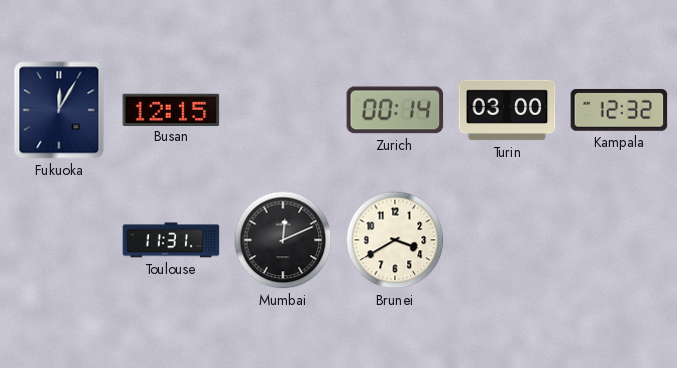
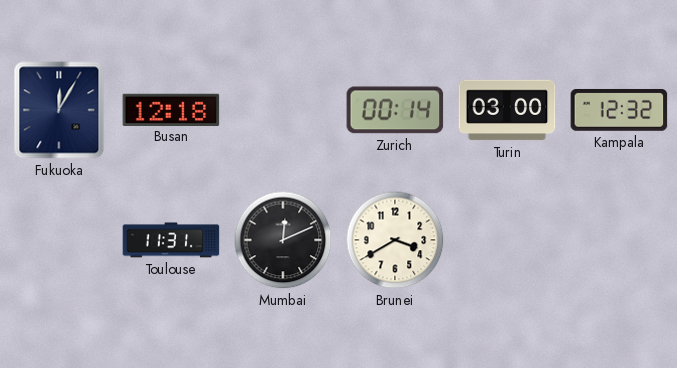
Busan: 12:15 -> 12:18
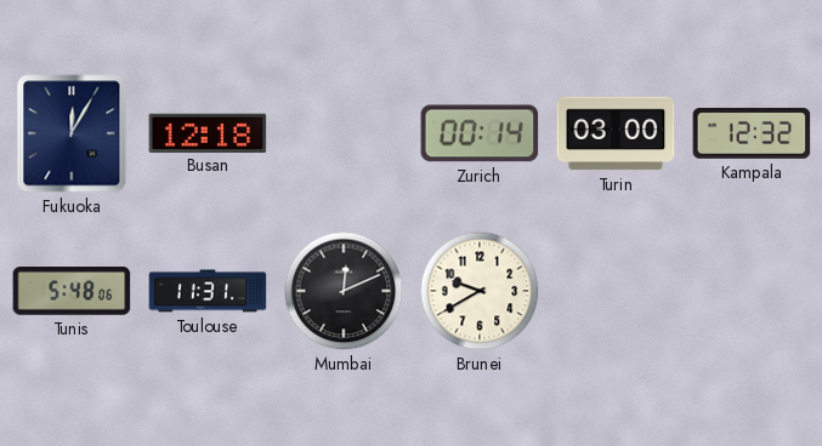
Tunis: none -> 5:48
Brunei: 3:40 -> 9:40
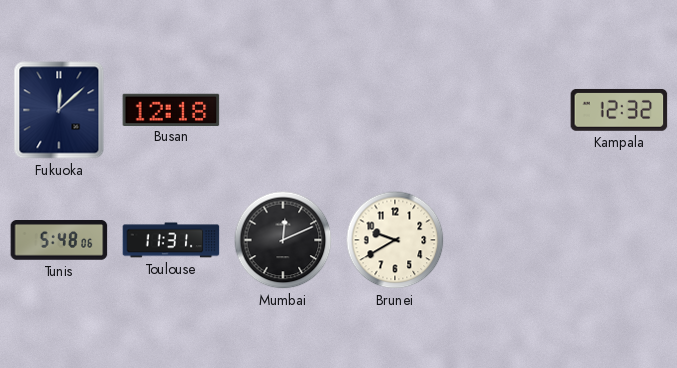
Fukuoka: 12:05 -> 12:08
Zurich: 00:14 -> none
Turin: 03:00 -> none
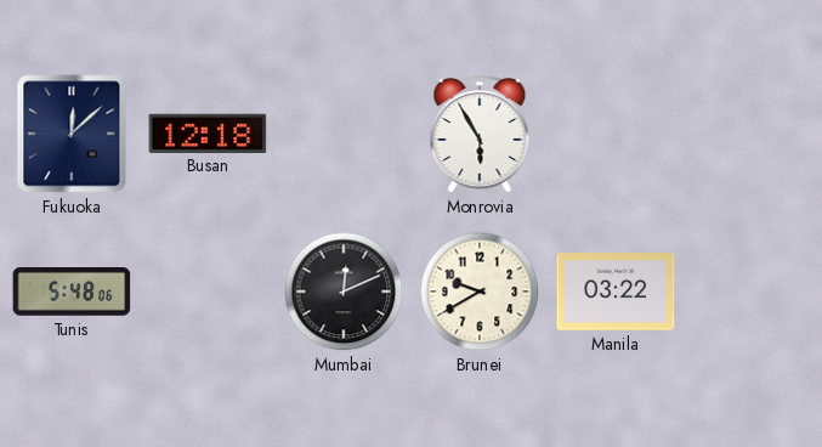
Monrovia: none -> 5:55
Kampala: 12:32 -> none
Toulouse: 11:31 -> none
Manila: none -> 03:22
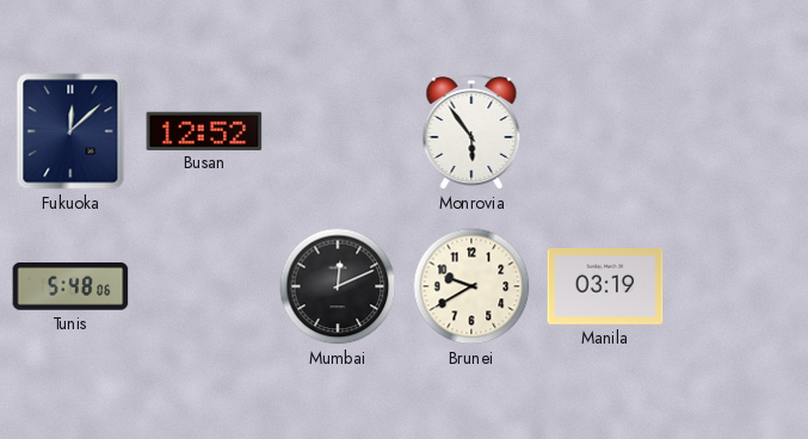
Busan: 12:18 -> 12:52
Monrovia: 5:55 -> 5:54
Manila: 03:22 -> 03:19
